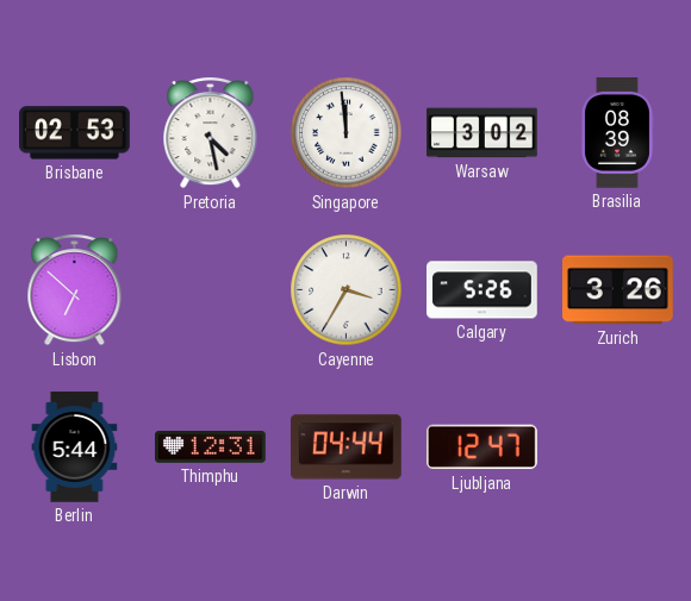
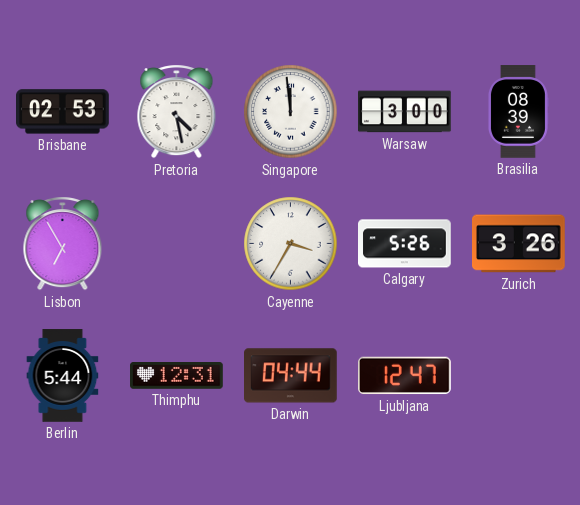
Warsaw: 3:02 -> 3:00
Lisbon: 6:52 -> 6:55
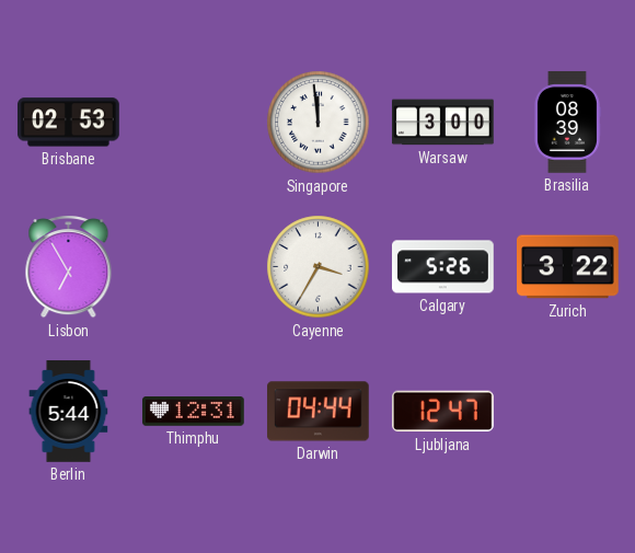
Pretoria: 4:28 -> none
Zurich: 3:26 -> 3:22
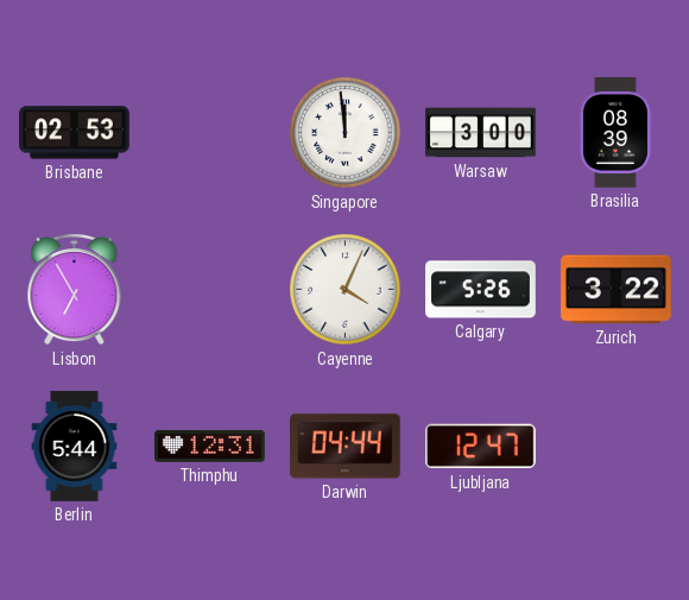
Cayenne: 3:35 -> 4:04
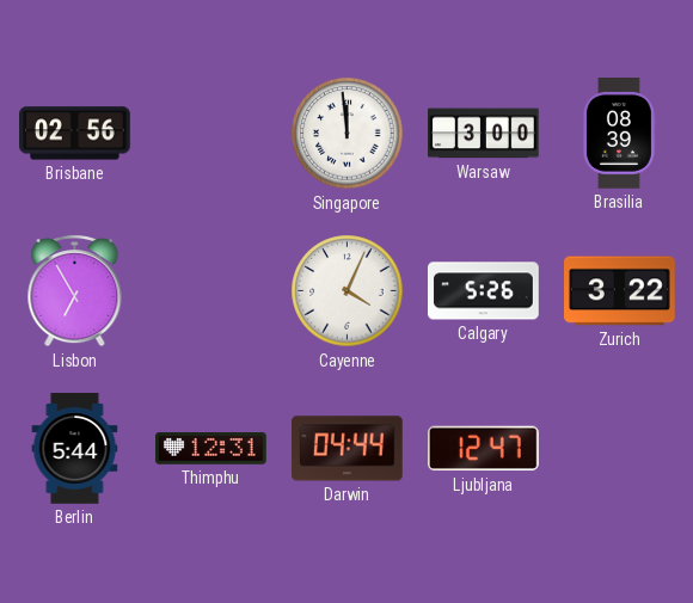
Brisbane: 02:53 -> 02:56
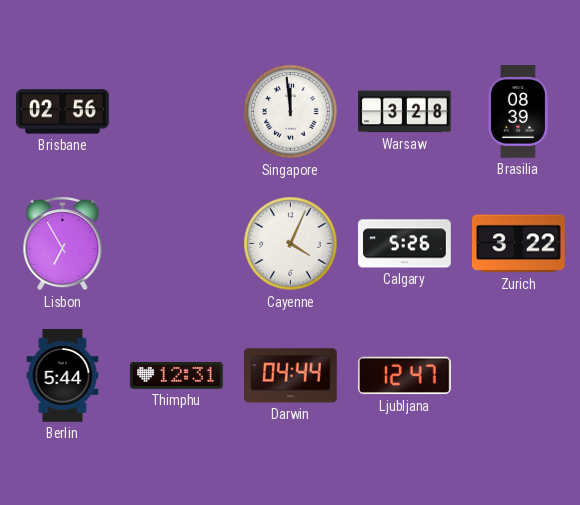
Warsaw: 3:00 -> 3:28
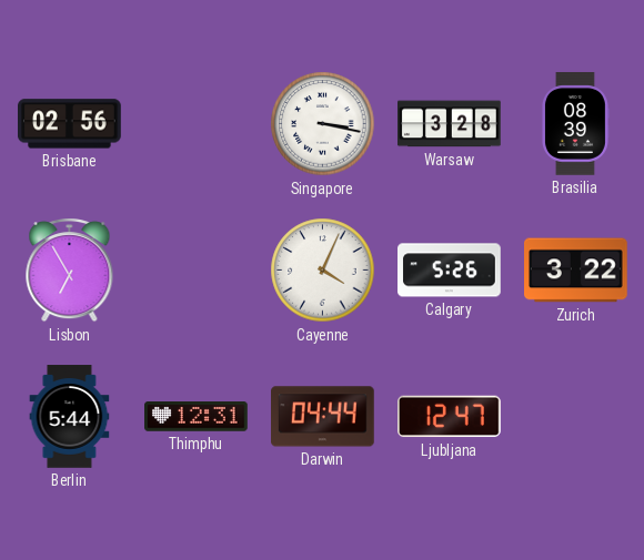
Singapore: 11:59 -> 3:17
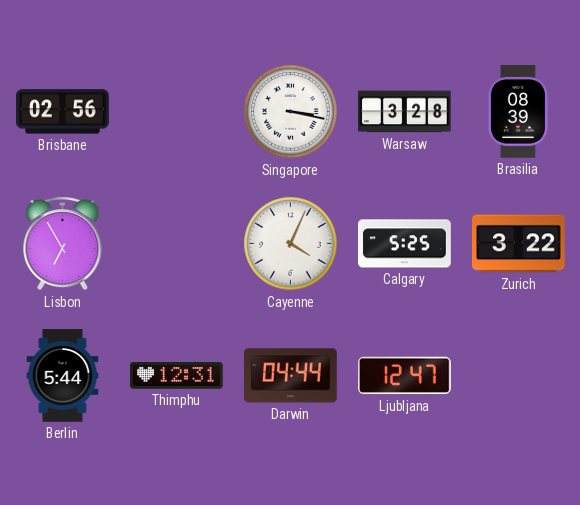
Calgary: 5:26 -> 5:25
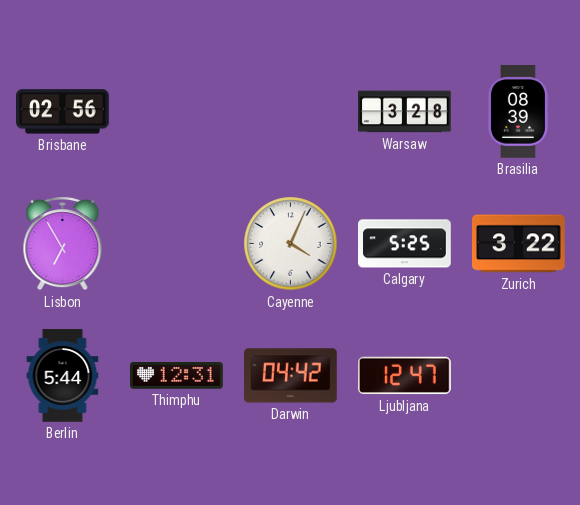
Singapore: 3:17 -> none
Darwin: 04:44 -> 04:42
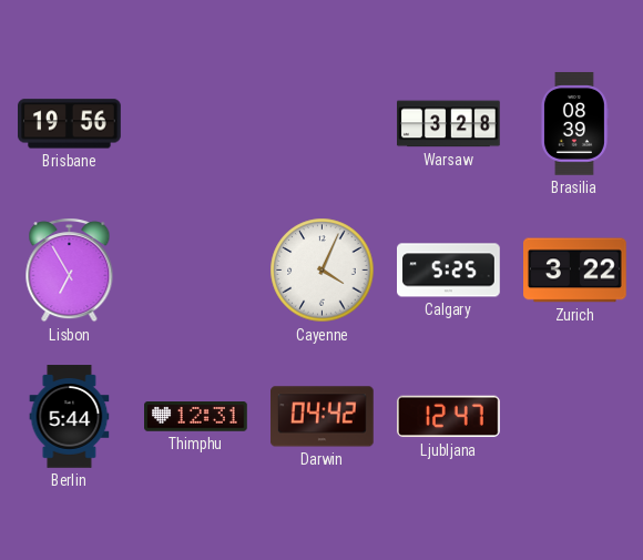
Brisbane: 02:56 -> 19:56
